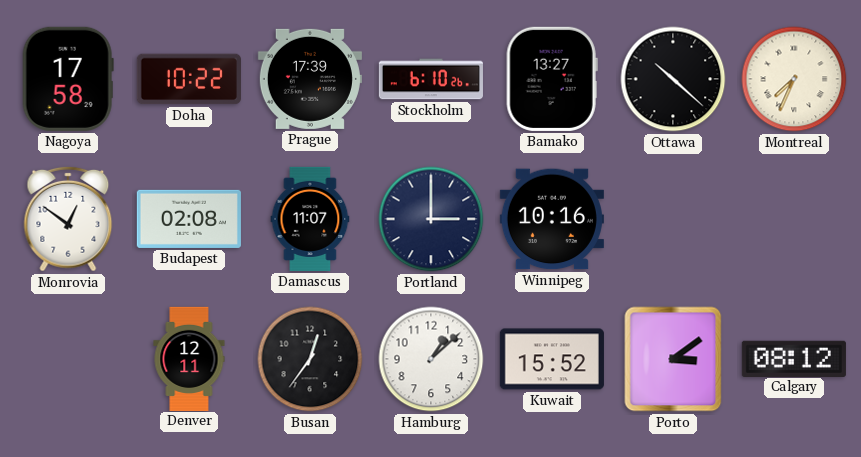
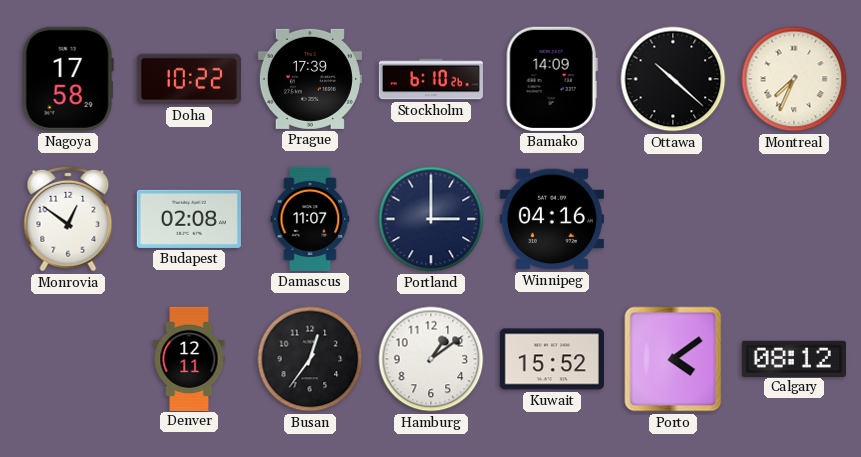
Bamako: 13:27 -> 14:09
Winnipeg: 10:16 -> 04:16
Hamburg: 1:08 -> 1:09
Porto: 3:09 -> 4:09
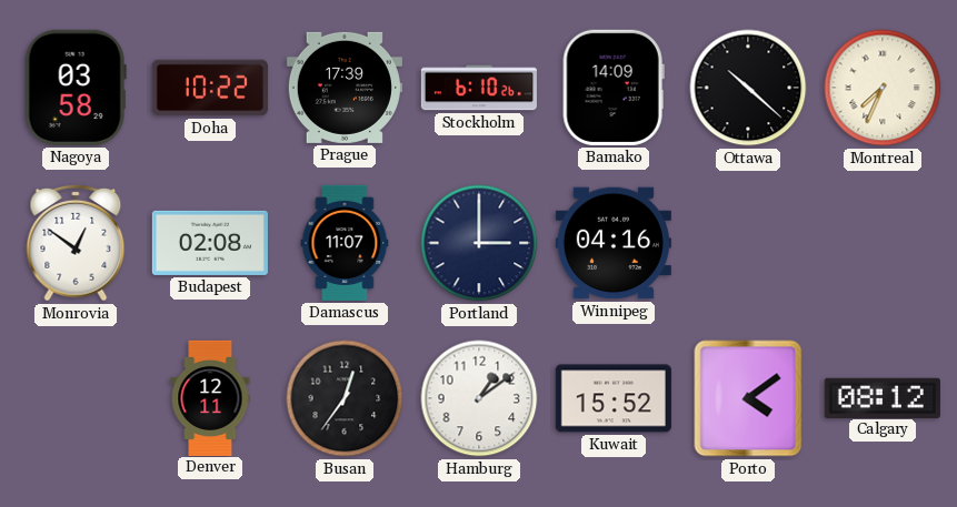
Nagoya: 17:58 -> 03:58
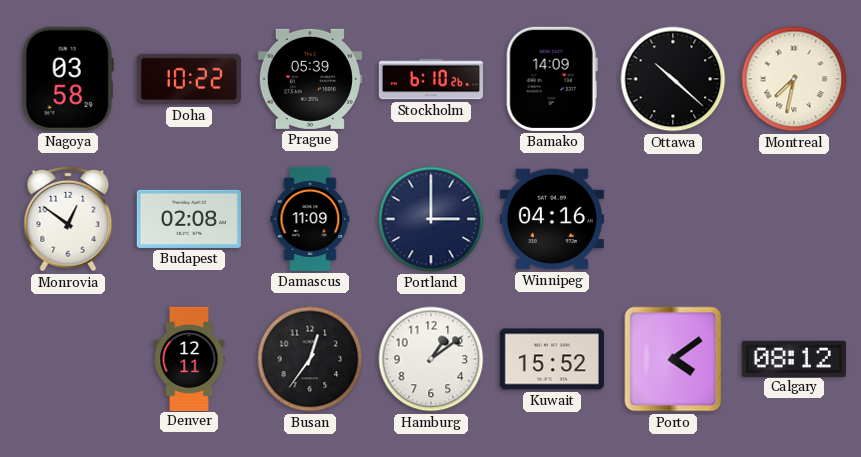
Prague: 17:39 -> 05:39
Montreal: 7:34 -> 7:32
Damascus: 11:07 -> 11:09
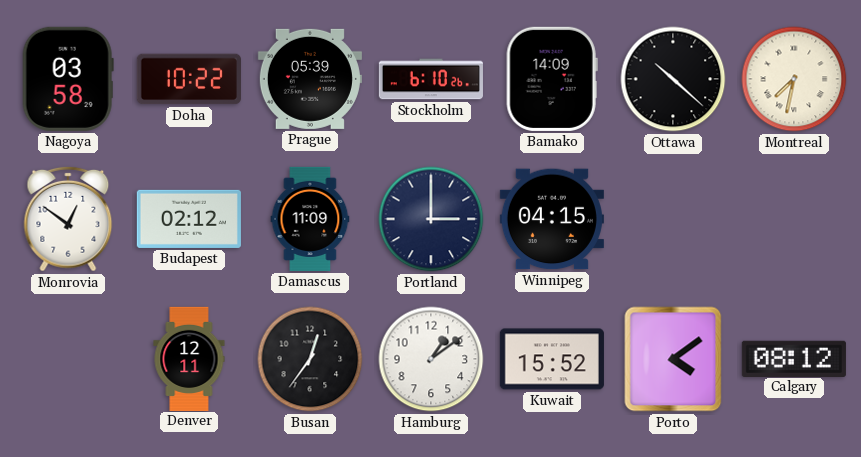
Budapest: 02:08 -> 02:12
Winnipeg: 04:16 -> 04:15
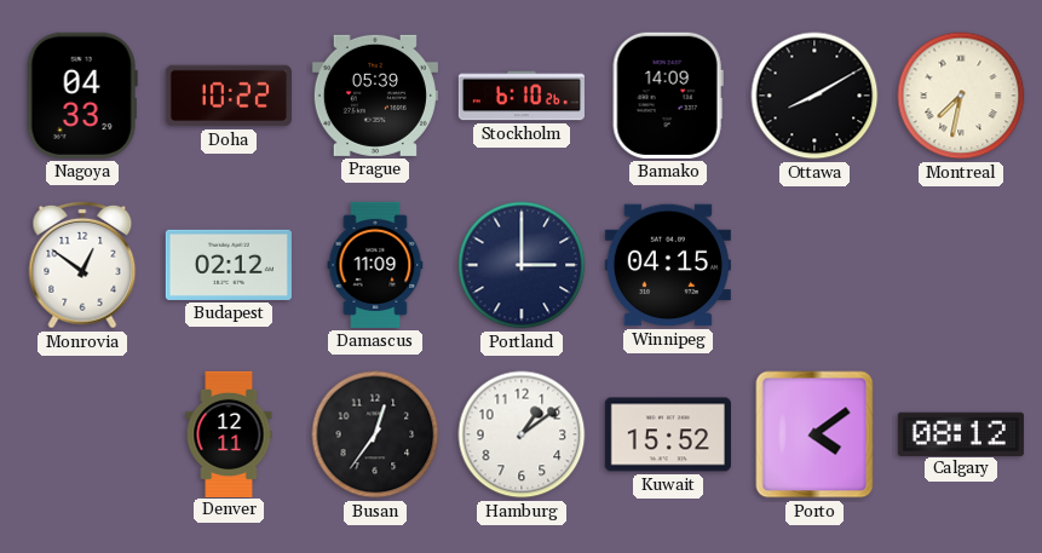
Nagoya: 03:58 -> 04:33
Ottawa: 10:22 -> 8:10
